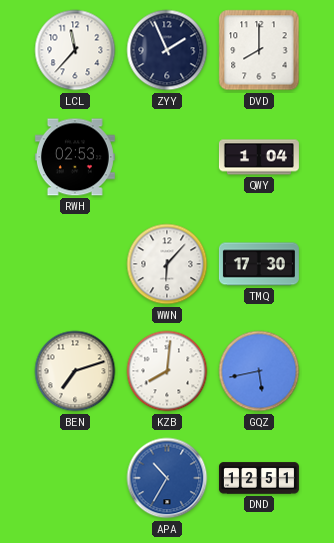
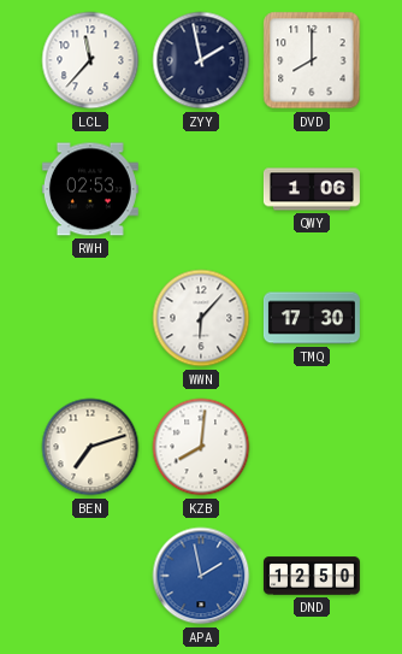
ZYY: 1:56 -> 1:58
QWY: 1:04 -> 1:06
GQZ: 5:43 -> none
APA: 10:35 -> 1:58
DND: 12:51 -> 12:50
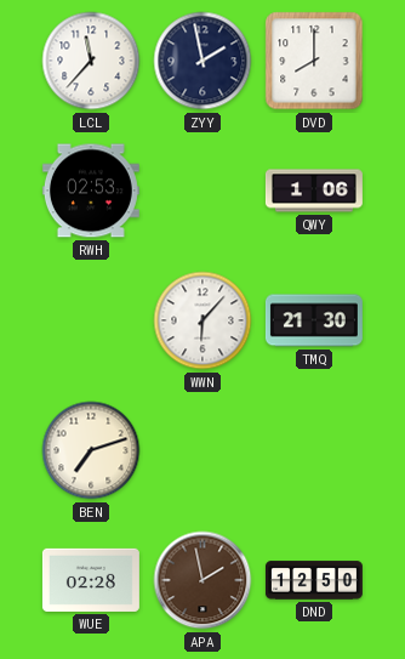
TMQ: 17:30 -> 21:30
KZB: 8:01 -> none
WUE: none -> 02:28
APA dial: blue -> brown
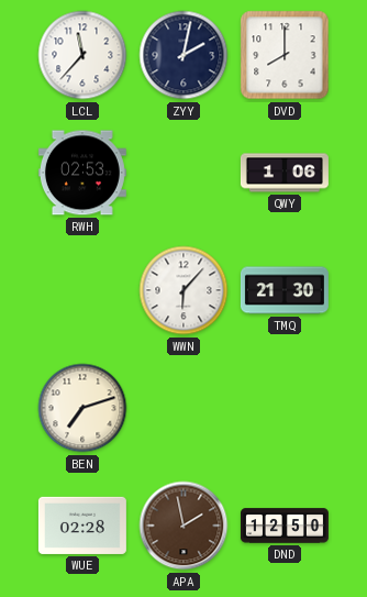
ZYY: 1:58 -> 2:02
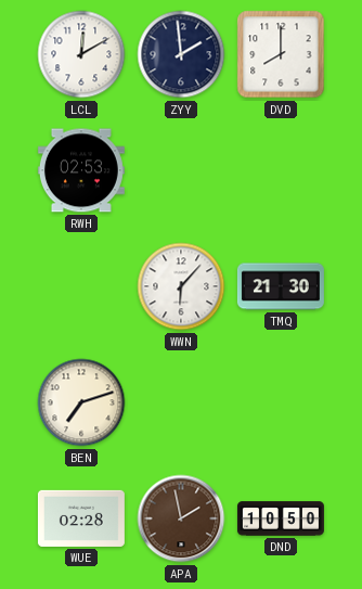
LCL: 11:37 -> 12:10
ZYY: 2:02 -> 1:59
QWY: 1:06 -> none
DND: 12:50 -> 10:50
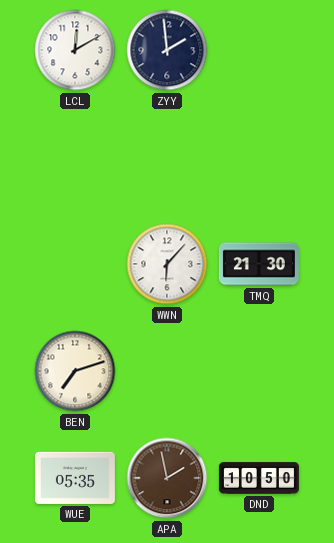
DVD: 8:00 -> none
RWH: 02:53 -> none
WUE: 02:28 -> 05:35
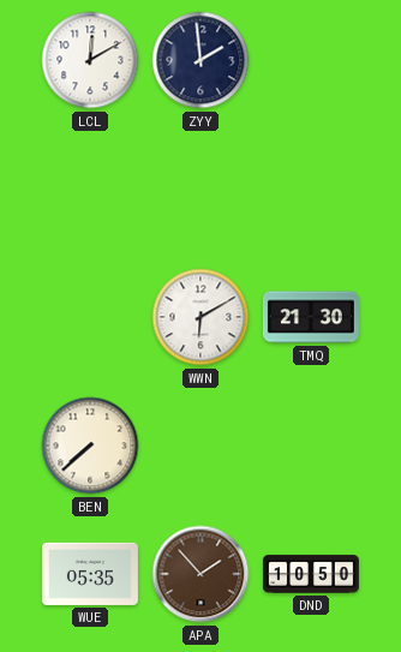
WWN: 6:07 -> 6:10
BEN: 7:12 -> 7:38
APA: 1:58 -> 1:53
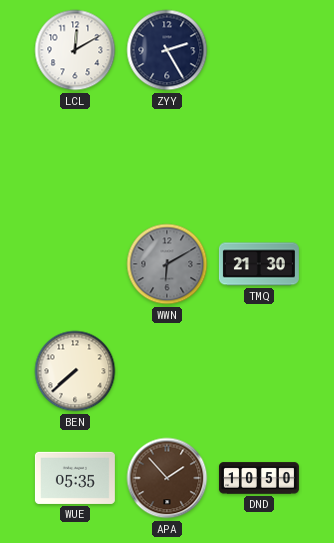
ZYY: 1:59 -> 2:25
WWN dial: white -> grey
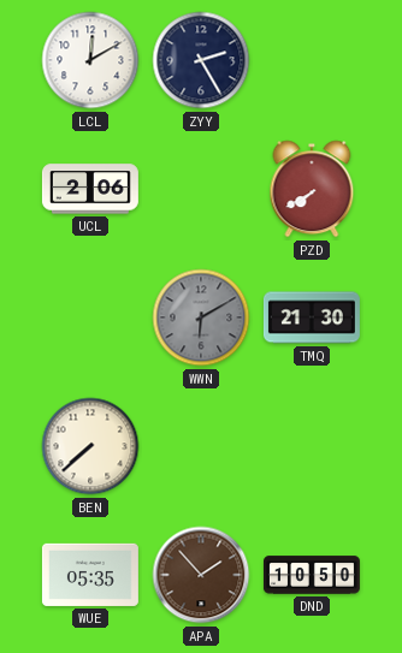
UCL: none -> 2:06
PZD: none -> 7:40
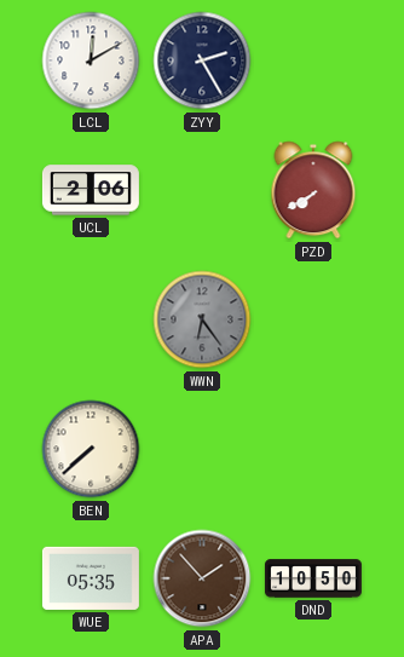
WWN: 6:10 -> 6:24
TMQ: 21:30 -> none
